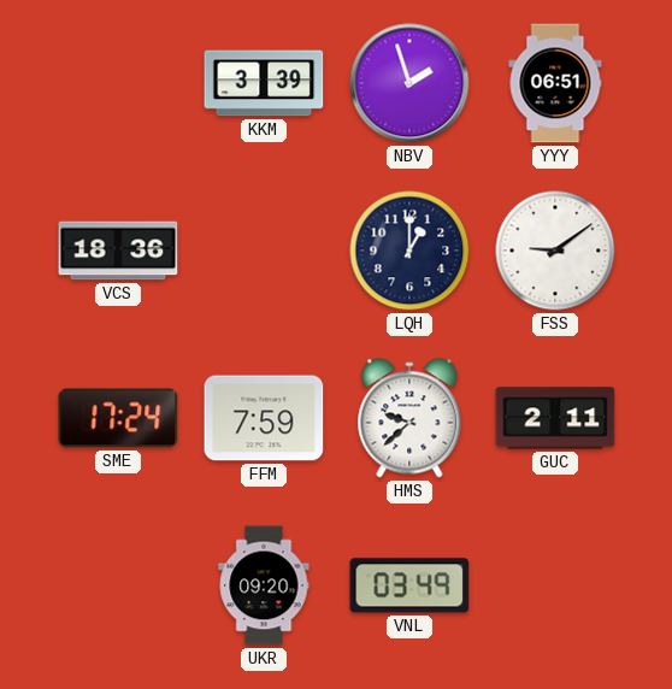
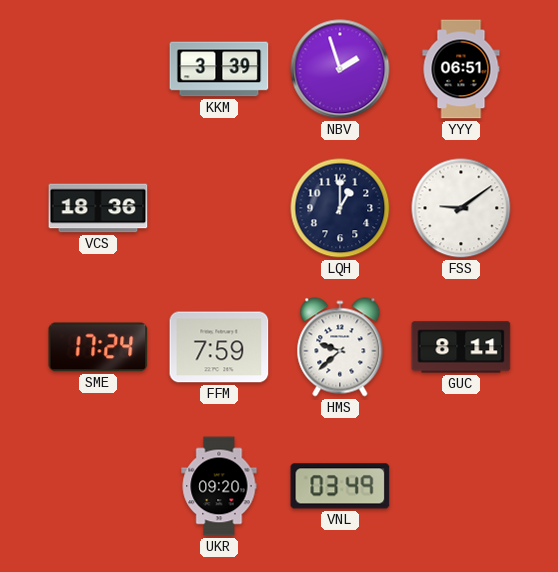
GUC: 2:11 -> 8:11
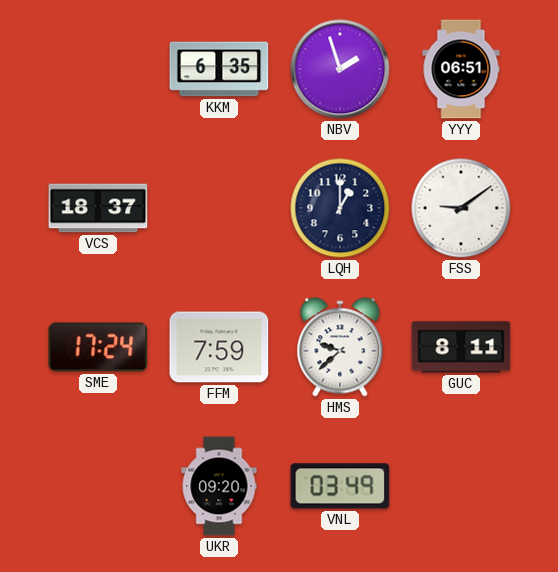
KKM: 3:39 -> 6:35
VCS: 18:36 -> 18:37
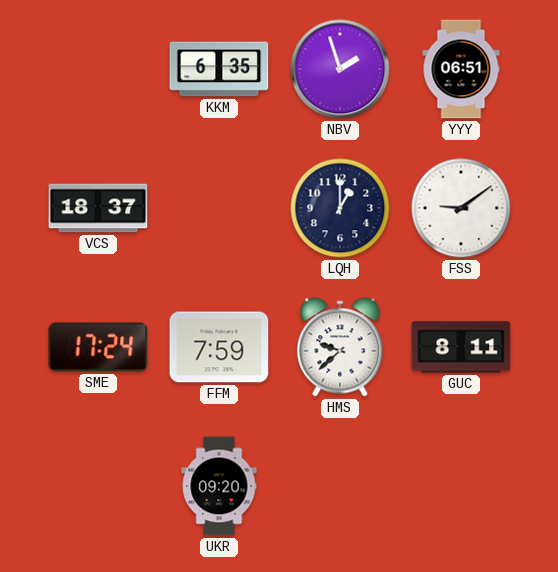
VNL: 03:49 -> none
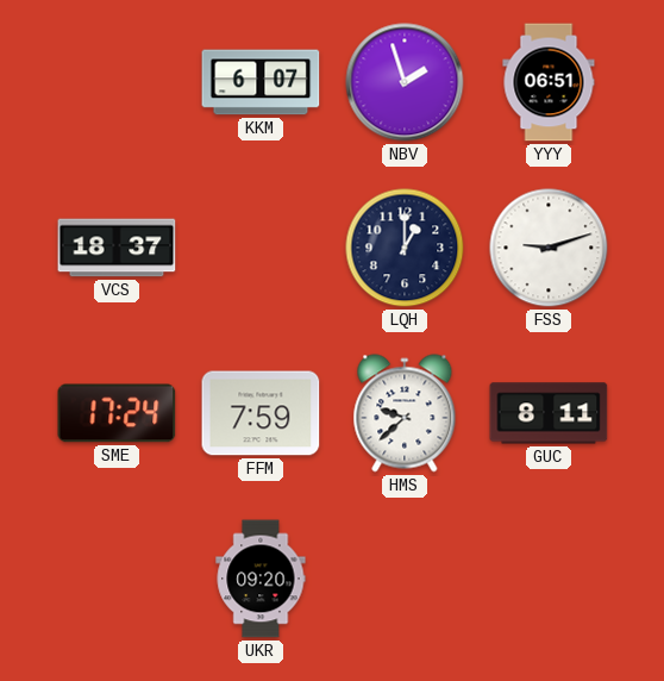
KKM: 6:35 -> 6:07
FSS: 9:09 -> 9:12
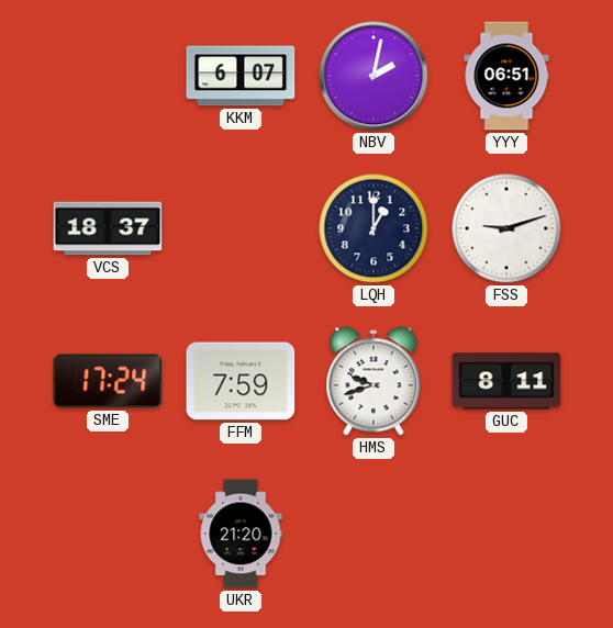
NBV: 1:57 -> 2:02
HMS: 9:38 -> 9:42
UKR: 09:20 -> 21:20
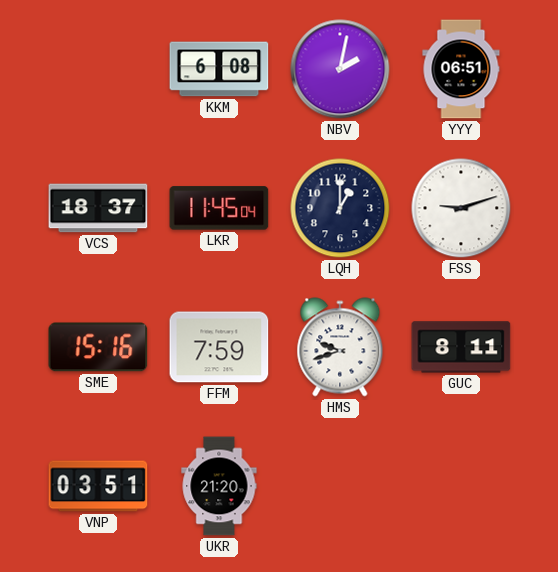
KKM: 6:07 -> 6:08
LKR: none -> 11:45
SME: 17:24 -> 15:16
VNP: none -> 03:51
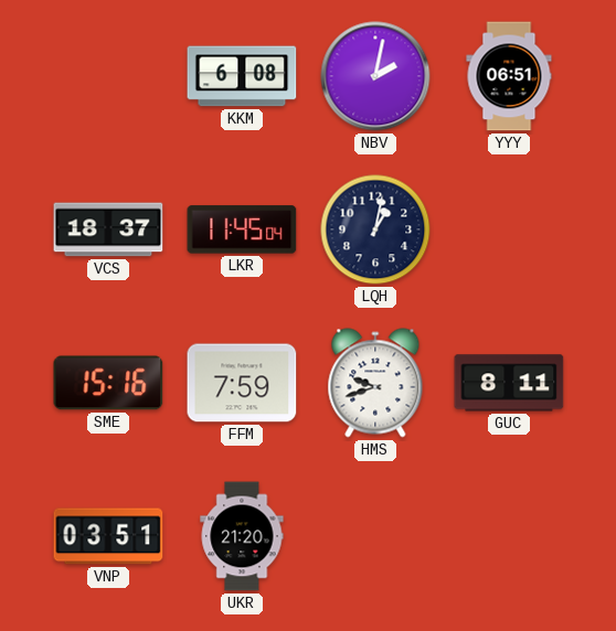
LQH: 1:00 -> 1:02
FSS: 9:12 -> none
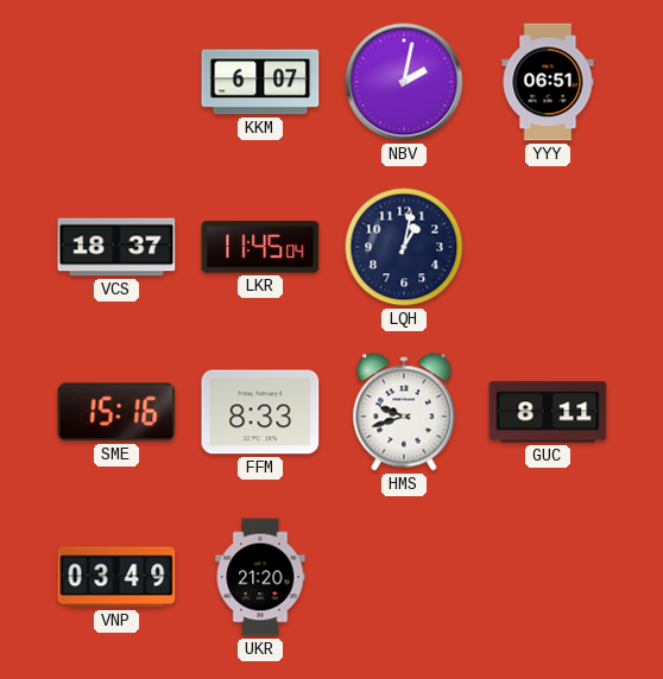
KKM: 6:08 -> 6:07
FFM: 7:59 -> 8:33
VNP: 03:51 -> 03:49
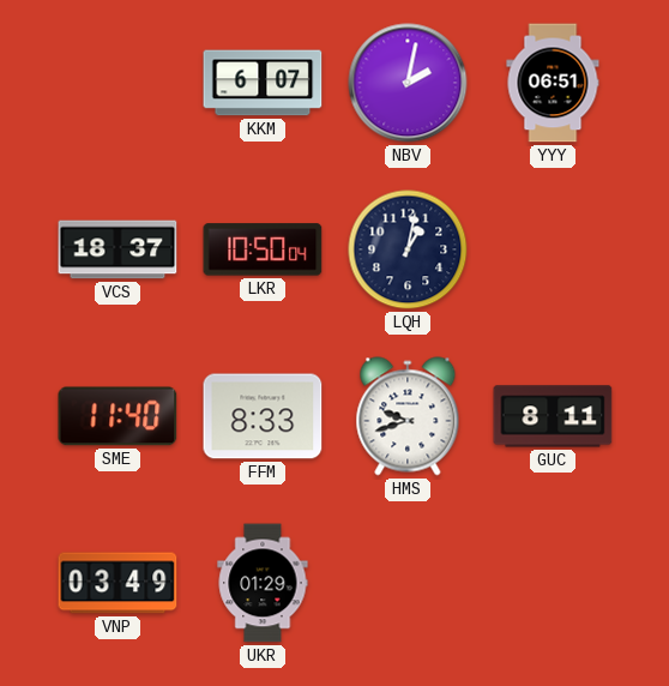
LKR: 11:45 -> 10:50
SME: 15:16 -> 11:40
UKR: 21:20 -> 01:29
